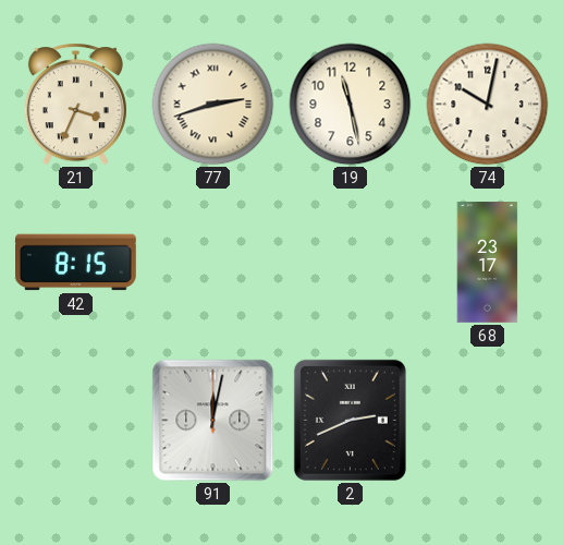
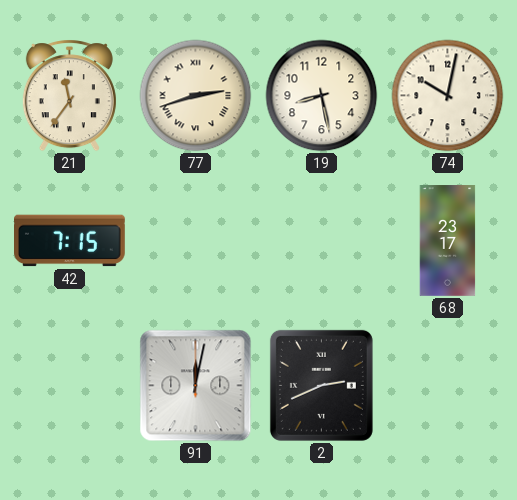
21: 3:34 -> 11:36
19: 11:28 -> 8:28
42: 8:15 -> 7:15
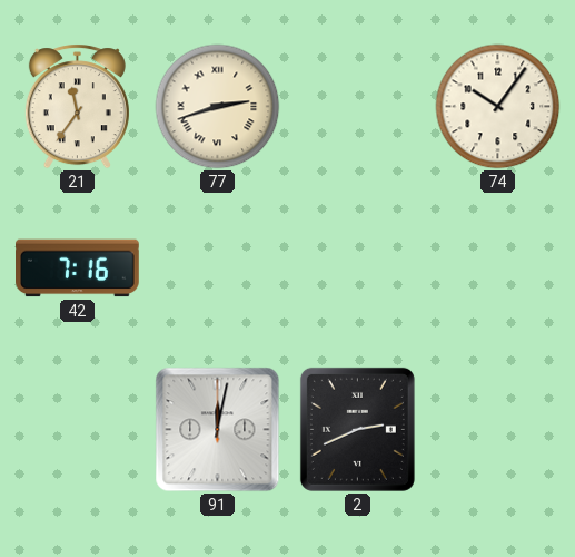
19: 8:28 -> none
74: 10:02 -> 10:06
42: 7:15 -> 7:16
68: 23:17 -> none
